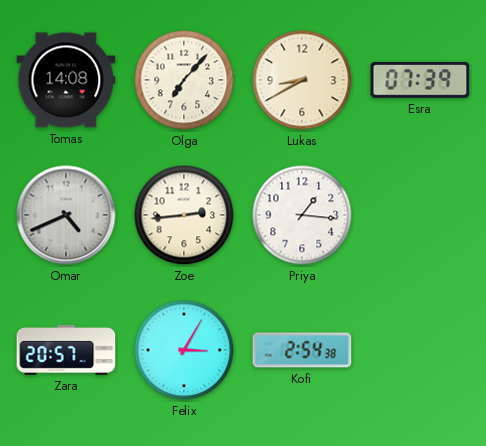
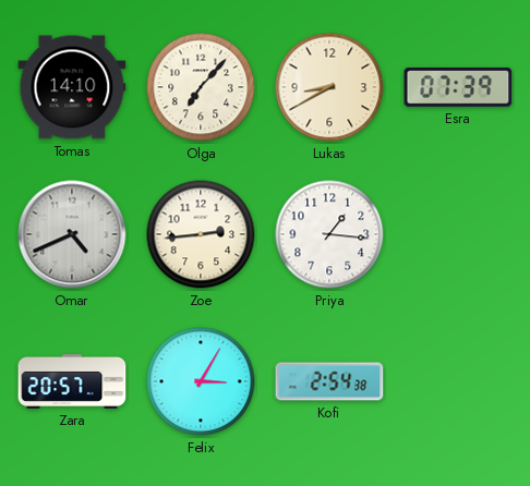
Tomas: 14:08 -> 14:10
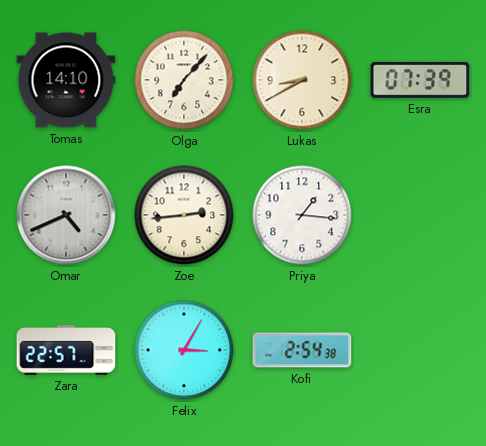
Zara: 20:57 -> 22:57
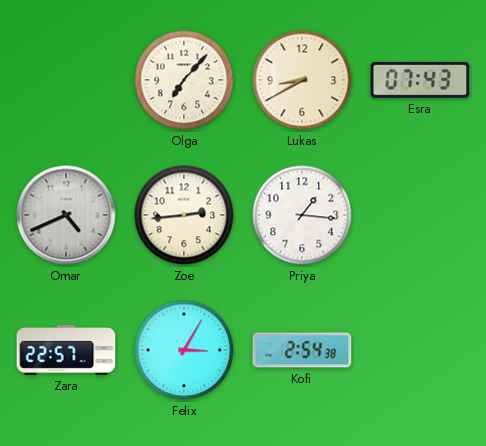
Tomas: 14:10 -> none
Esra: 07:39 -> 07:43
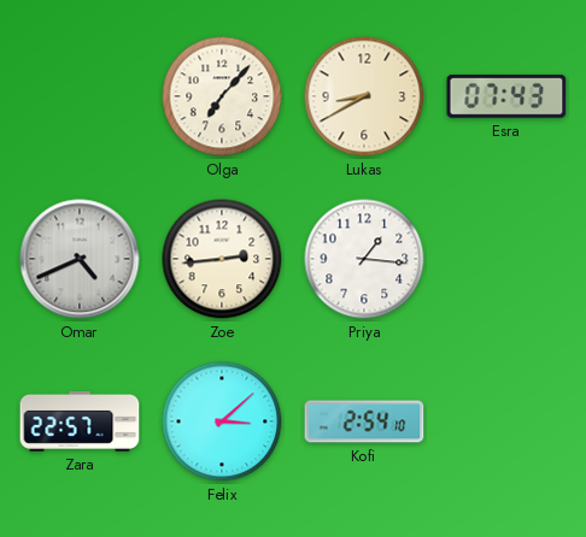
Felix: 3:05 -> 3:08
Kofi: 2:54:38 -> 2:54:10
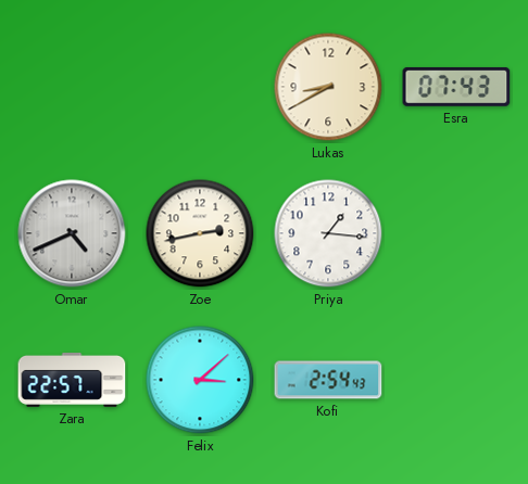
Olga: 7:07 -> none
Zoe: 2:44 -> 2:43
Kofi: 2:54:10 -> 2:54:43
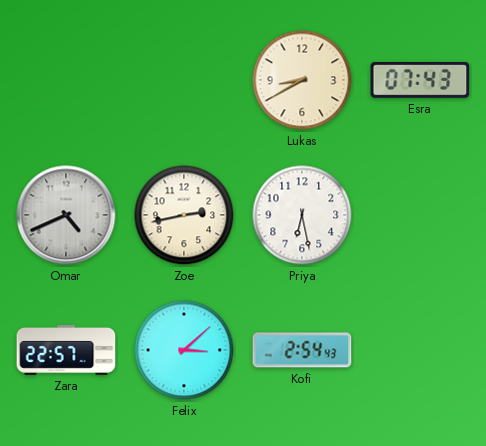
Priya: 1:16 -> 6:28
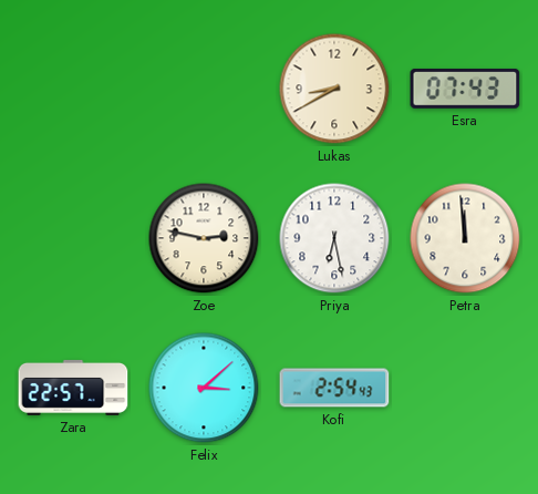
Omar: 4:41 -> none
Zoe: 2:43 -> 2:47
Petra: none -> 11:59
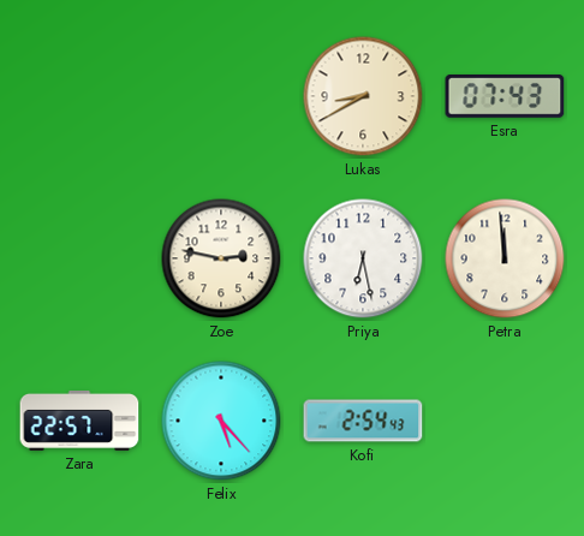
Felix: 3:08 -> 5:23
